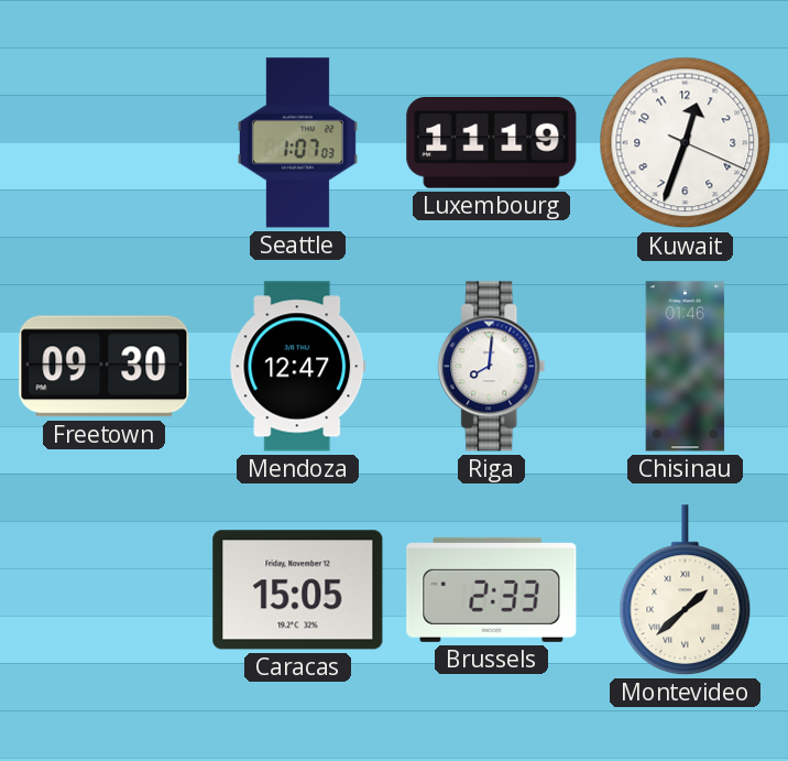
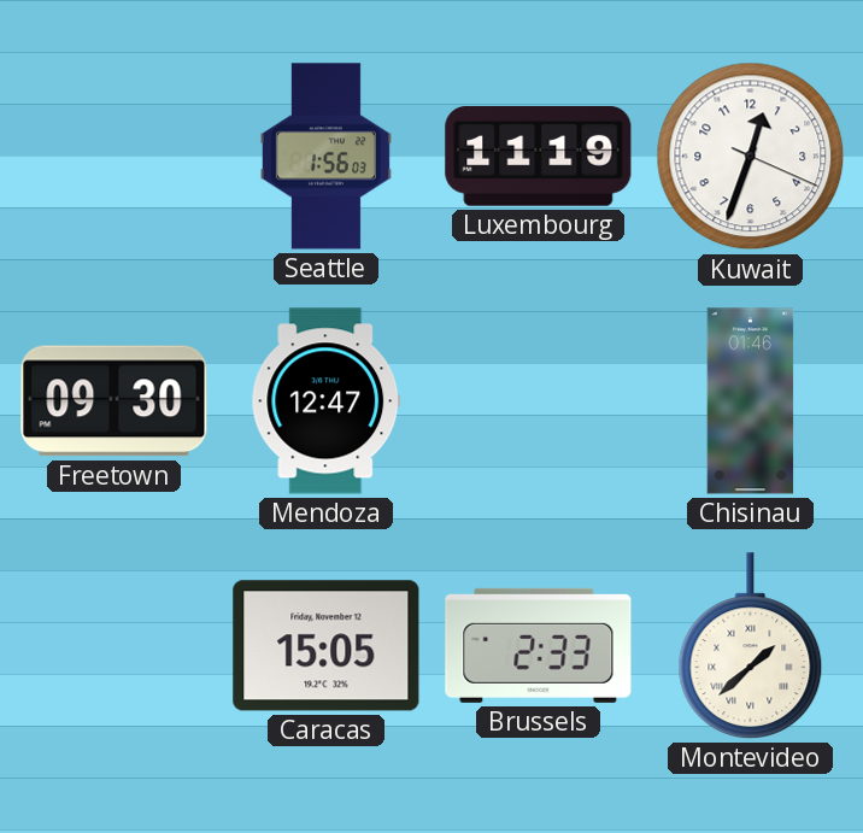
Seattle: 1:07 -> 1:56
Riga: 8:01 -> none
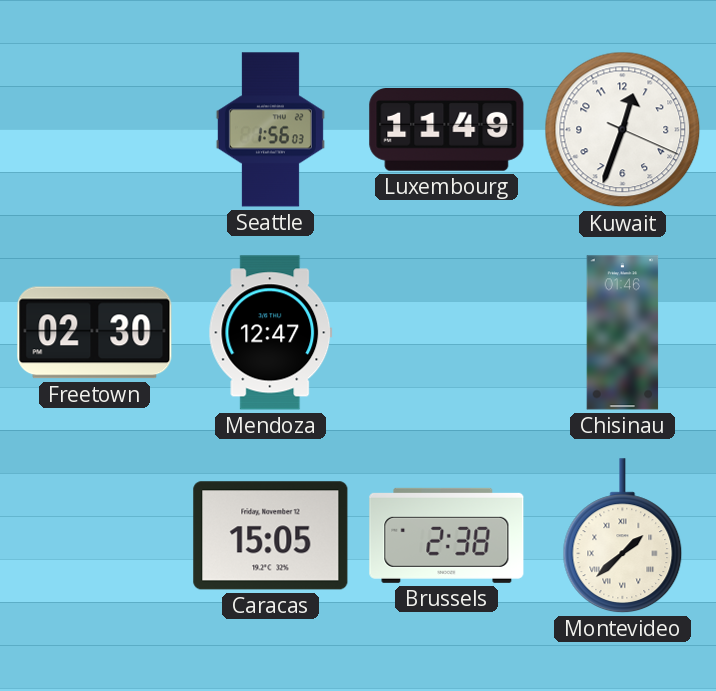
Luxembourg: 11:19 -> 11:49
Freetown: 09:30 -> 02:30
Brussels: 2:33 -> 2:38
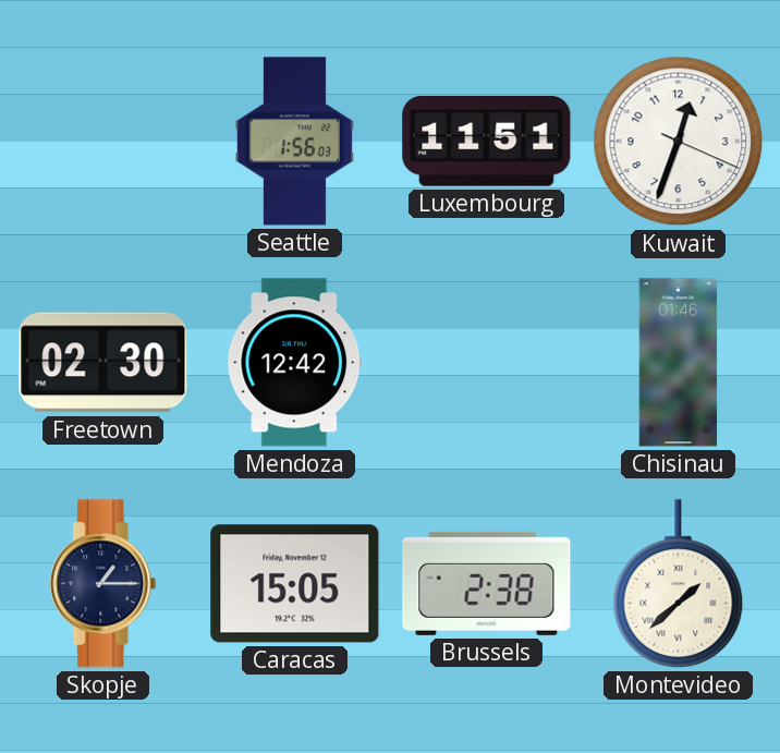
Luxembourg: 11:49 -> 11:51
Mendoza: 12:47 -> 12:42
Skopje: none -> 1:15
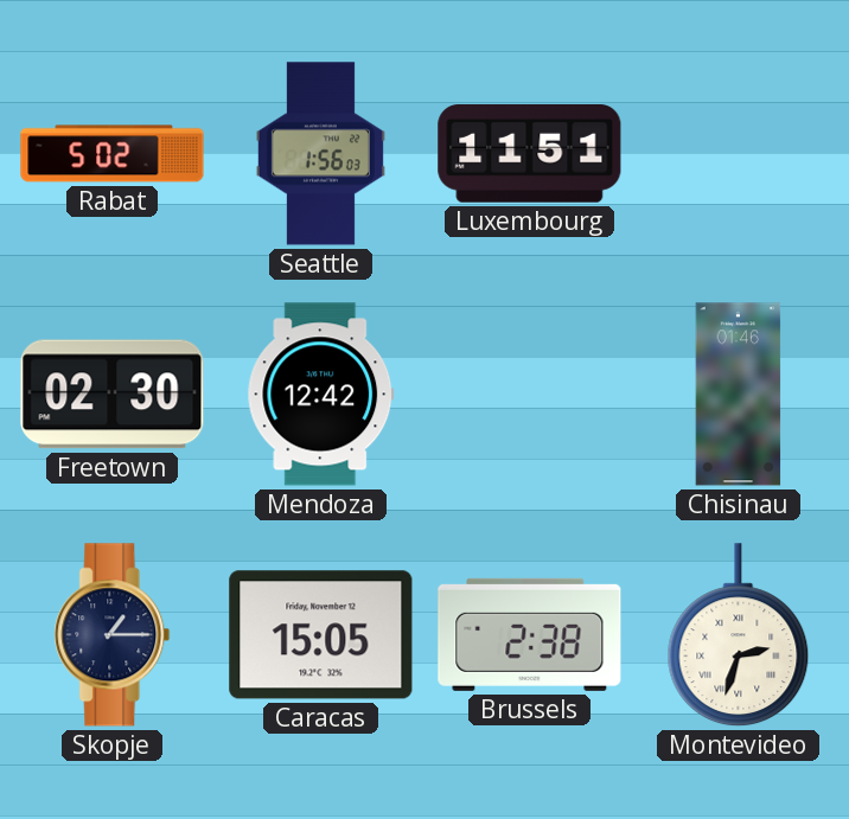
Rabat: none -> 5:02
Kuwait: 12:33 -> none
Montevideo: 1:38 -> 2:33
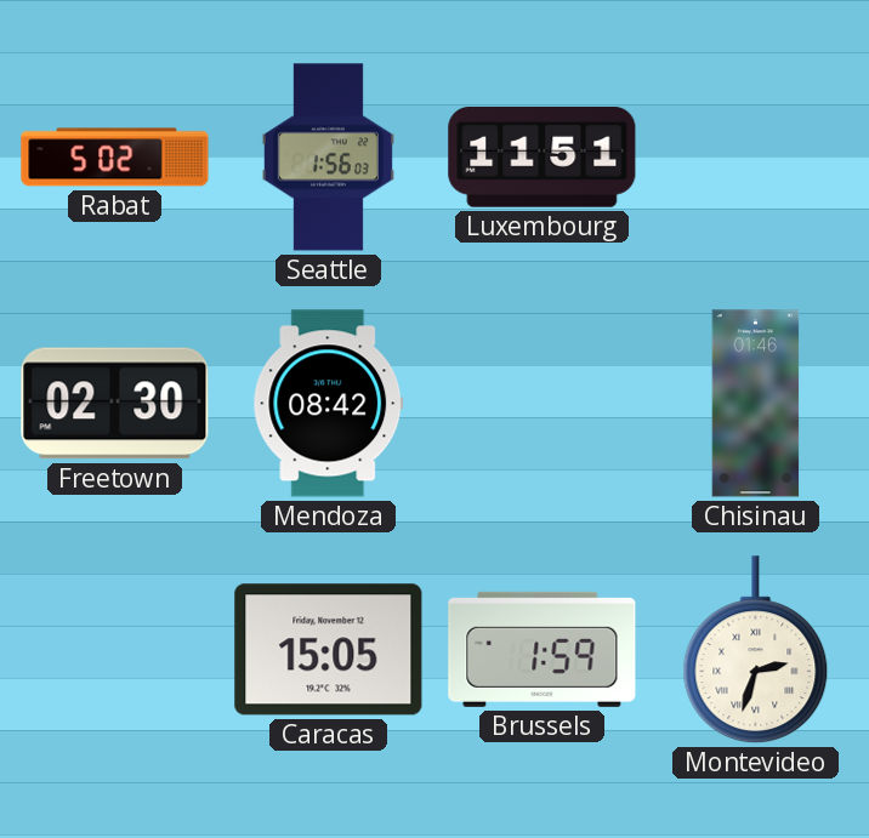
Mendoza: 12:42 -> 08:42
Skopje: 1:15 -> none
Brussels: 2:38 -> 1:59
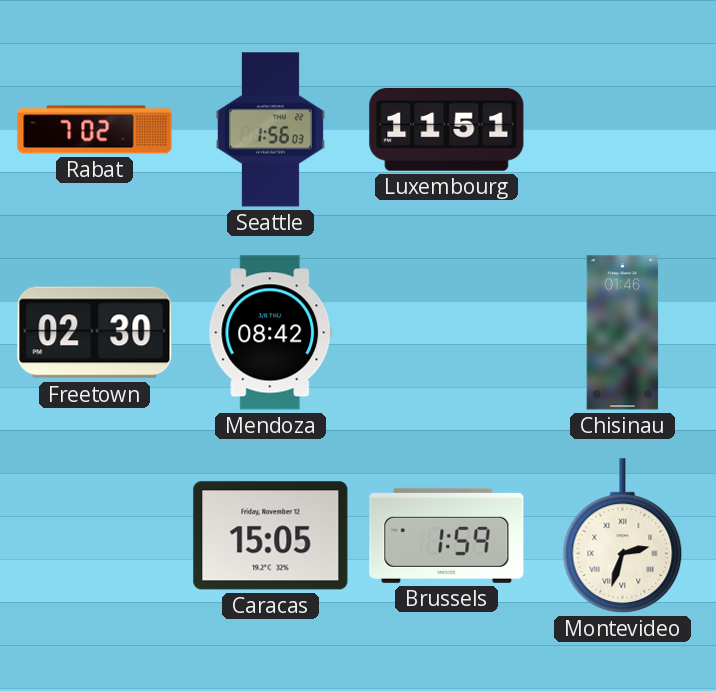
Rabat: 5:02 -> 7:02
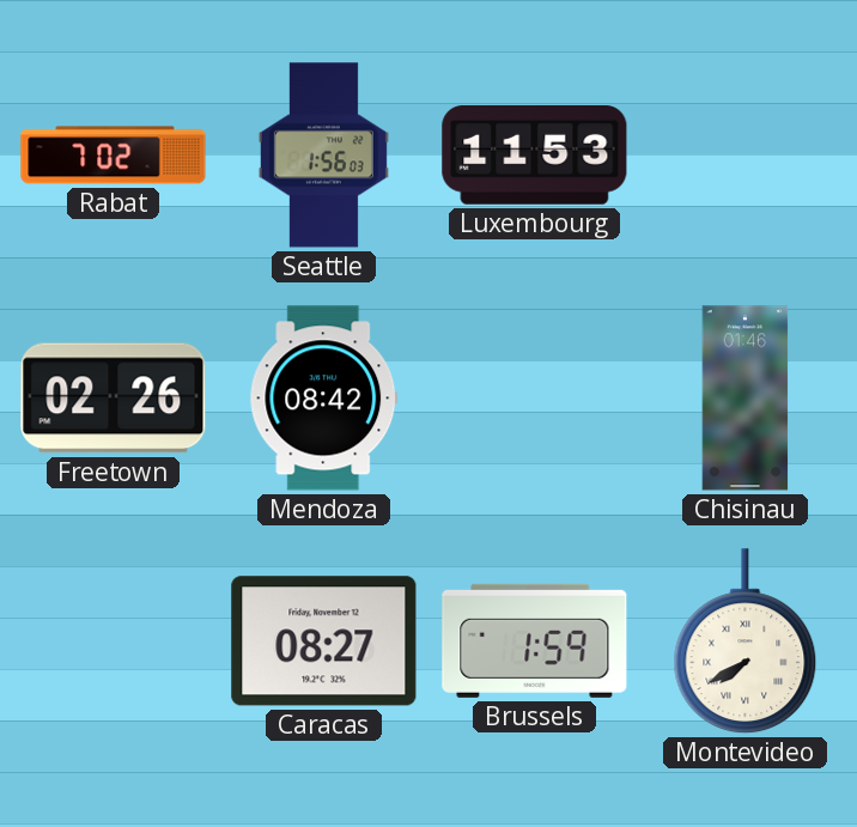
Luxembourg: 11:51 -> 11:53
Freetown: 02:30 -> 02:26
Caracas: 15:05 -> 08:27
Montevideo: 2:33 -> 7:40
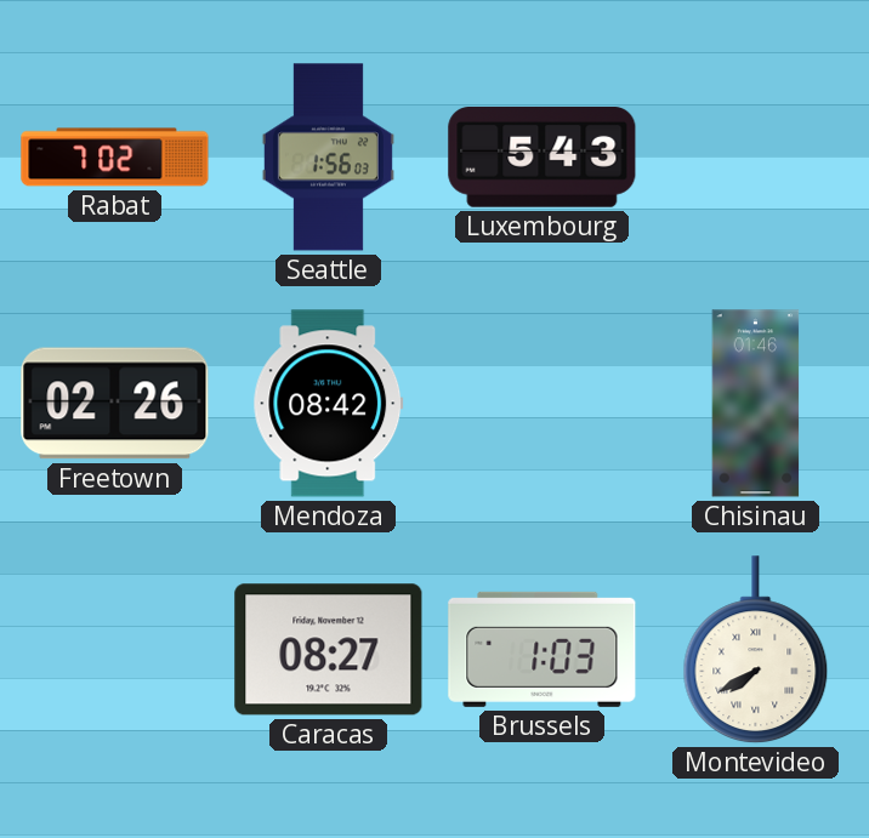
Luxembourg: 11:53 -> 5:43
Brussels: 1:59 -> 1:03
